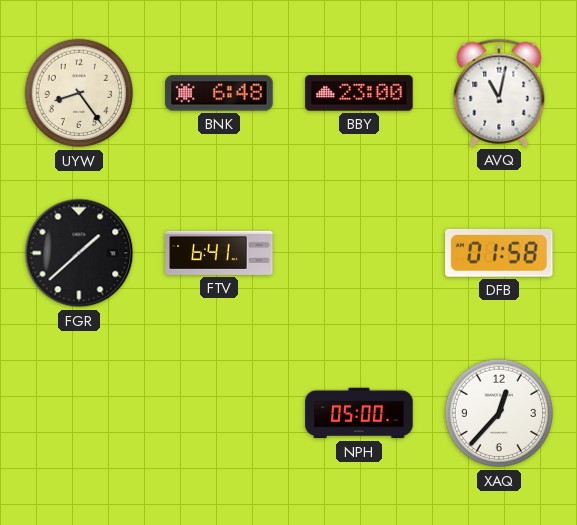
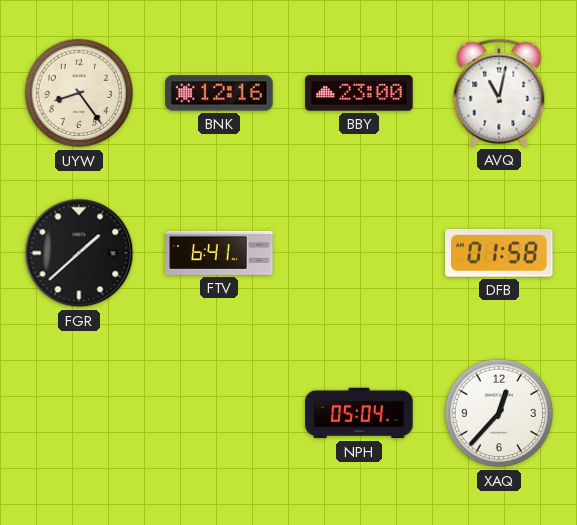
BNK: 6:48 -> 12:16
NPH: 05:00 -> 05:04
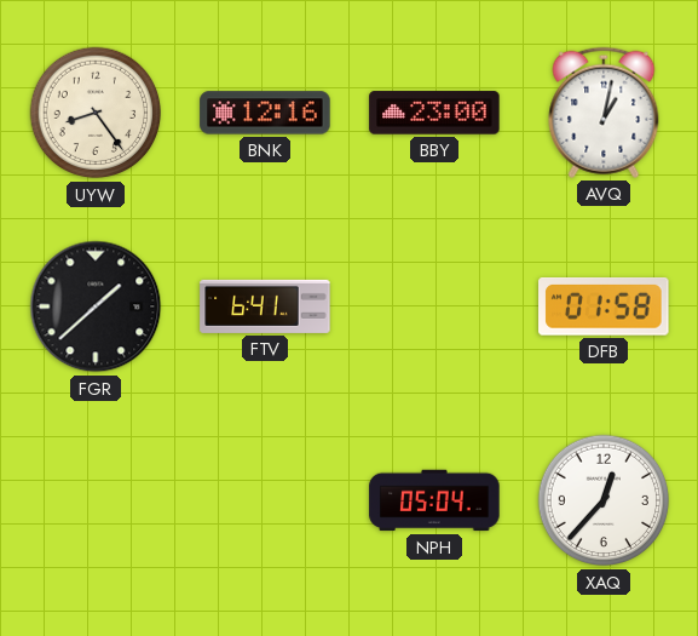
AVQ: 11:02 -> 1:02
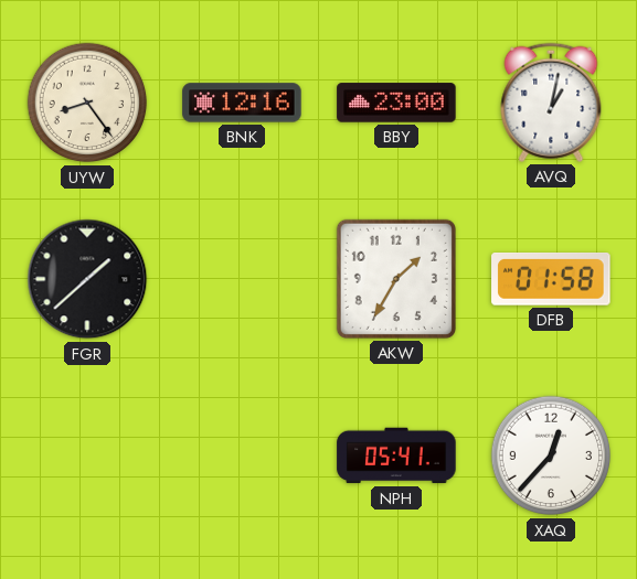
FTV: 6:41 -> none
AKW: none -> 1:35
NPH: 05:04 -> 05:41
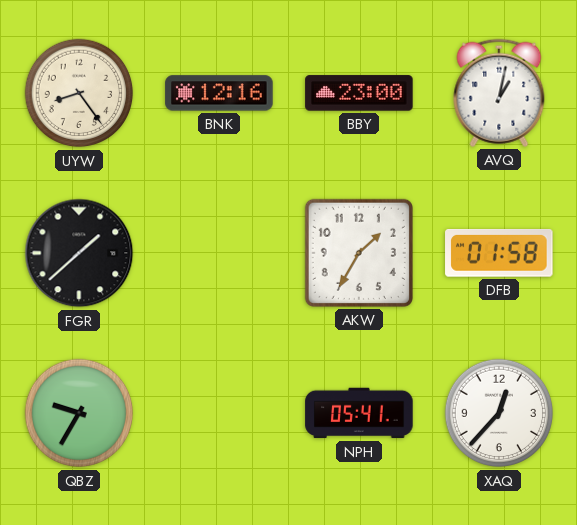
QBZ: none -> 9:35
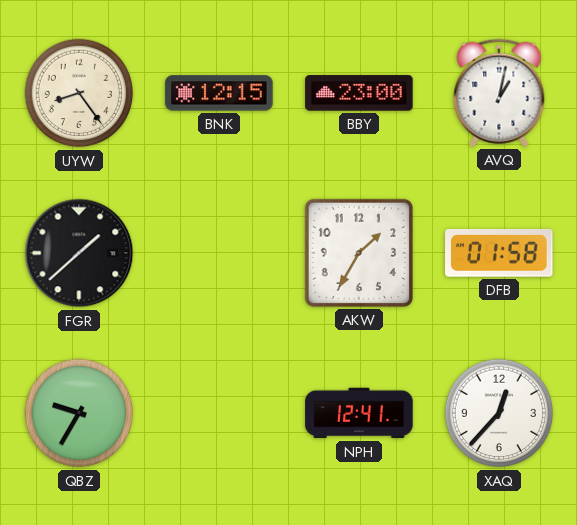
BNK: 12:16 -> 12:15
NPH: 05:41 -> 12:41
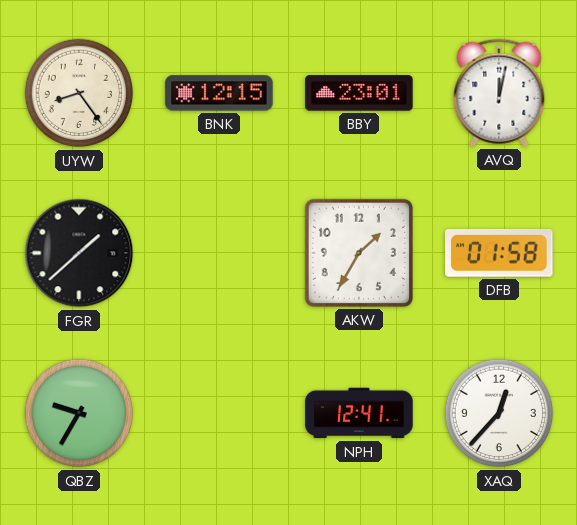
BBY: 23:00 -> 23:01
AVQ: 1:02 -> 12:02
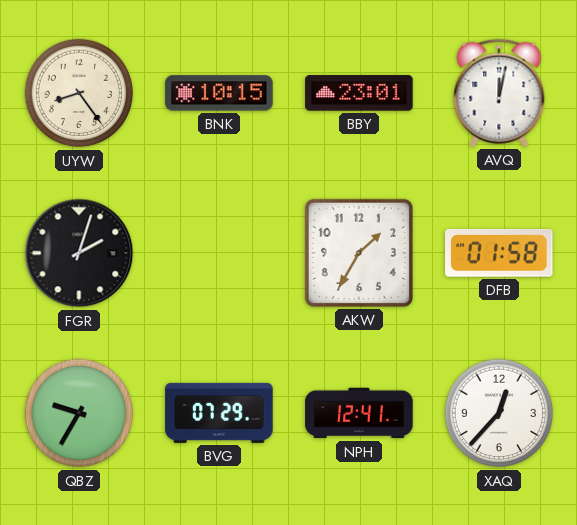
BNK: 12:15 -> 10:15
FGR: 1:38 -> 2:03
BVG: none -> 07:29
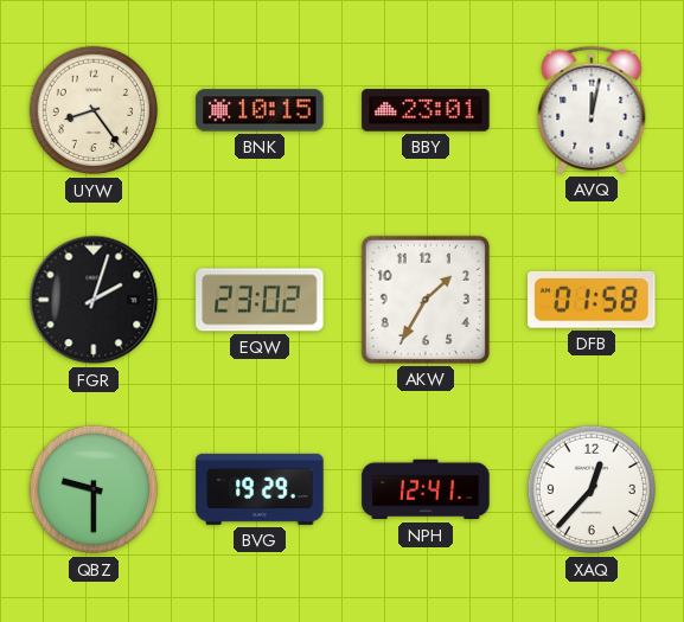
EQW: none -> 23:02
QBZ: 9:35 -> 9:30
BVG: 07:29 -> 19:29
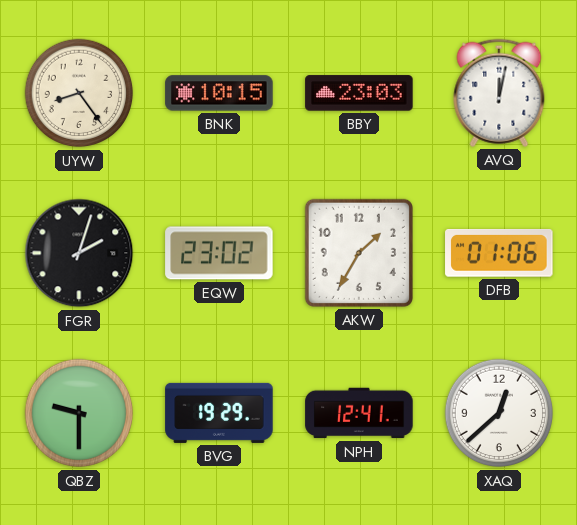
BBY: 23:01 -> 23:03
DFB: 01:58 -> 01:06
XAQ: 12:37 -> 12:38
